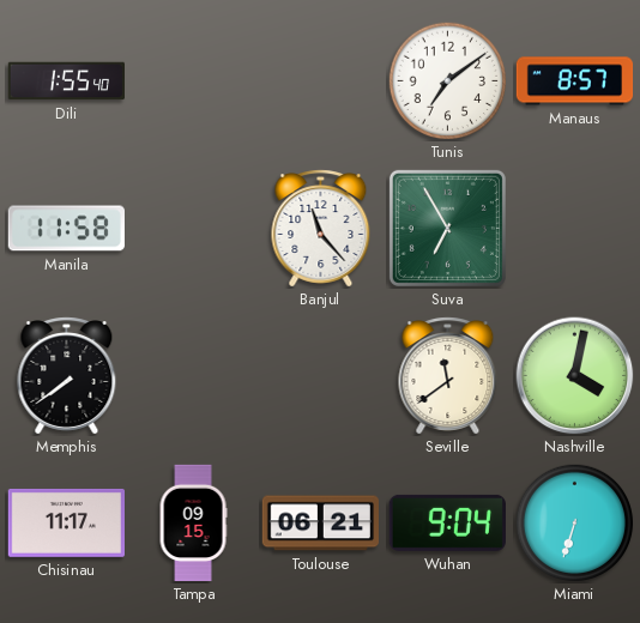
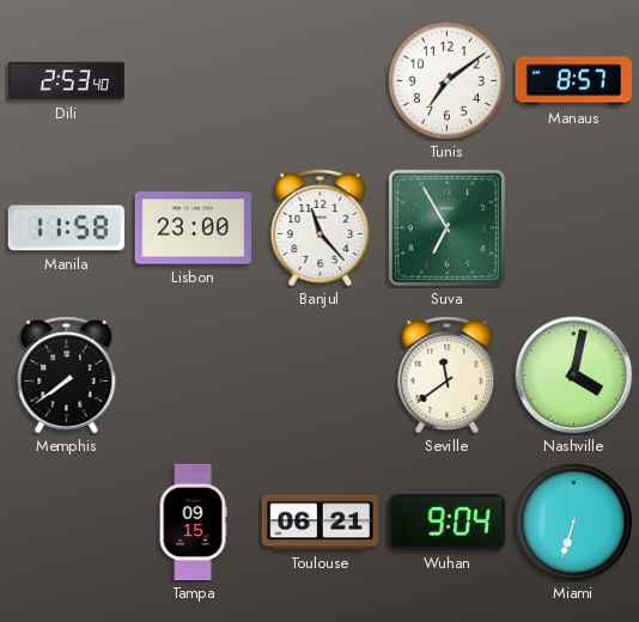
Dili: 1:55 -> 2:53
Lisbon: none -> 23:00
Chisinau: 11:17 -> none
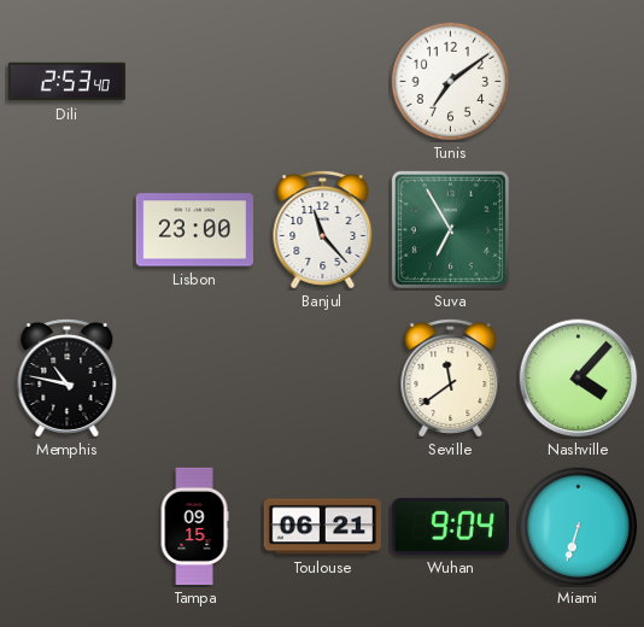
Manaus: 8:57 -> none
Manila: 11:58 -> none
Memphis: 7:39 -> 10:47
Nashville: 4:02 -> 4:07
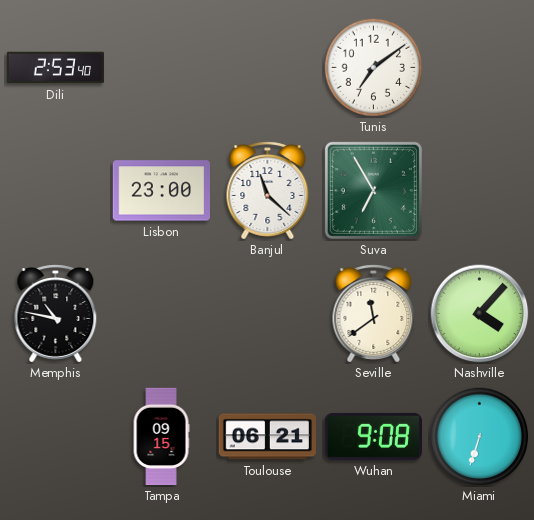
Banjul: 11:23 -> 11:22
Wuhan: 9:04 -> 9:08
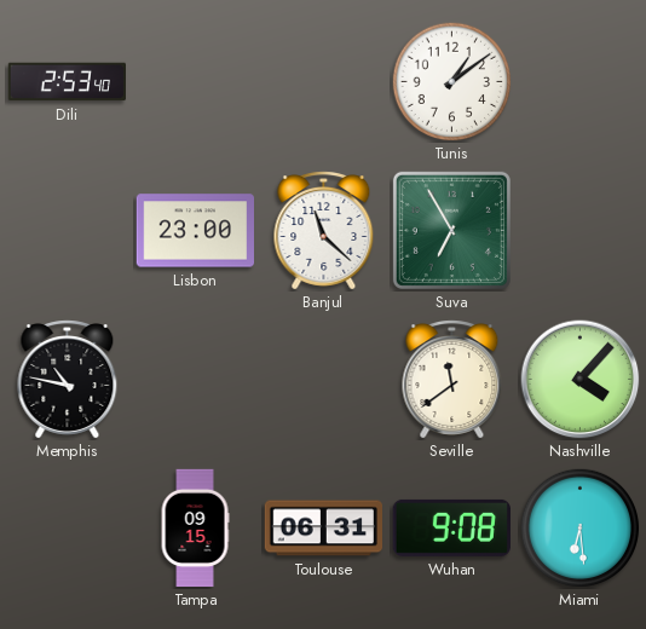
Tunis: 7:09 -> 1:09
Toulouse: 06:21 -> 06:31
Miami: 6:33 -> 6:29
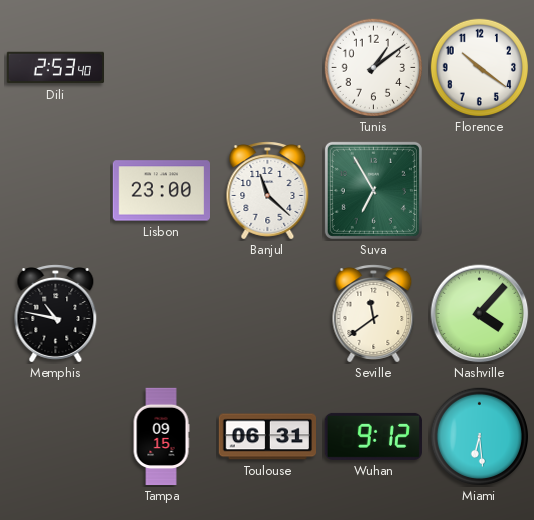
Florence: none -> 10:21
Wuhan: 9:08 -> 9:12
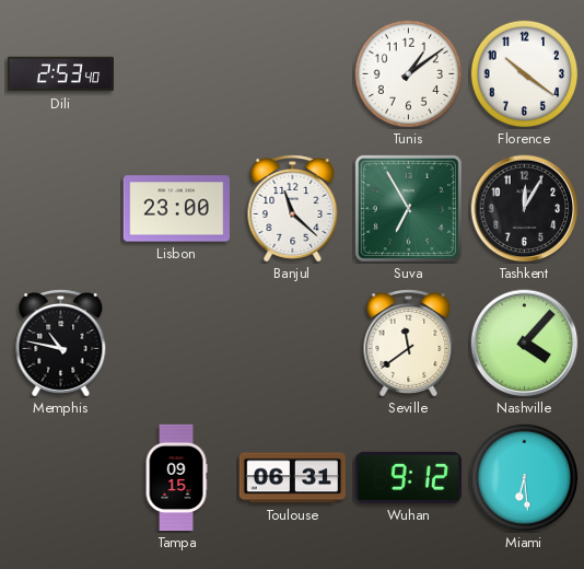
Tashkent: none -> 12:05
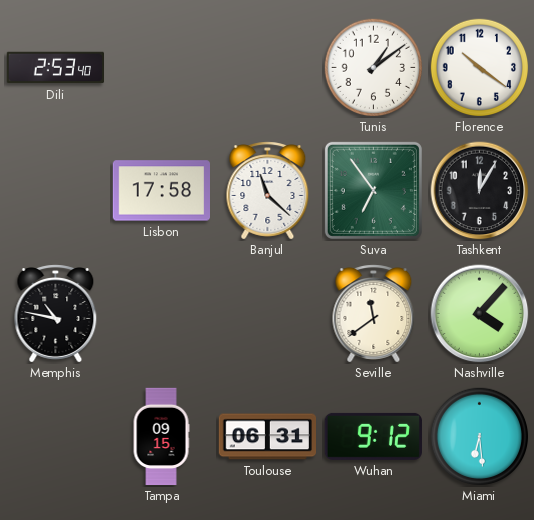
Lisbon: 23:00 -> 17:58
Suva: 6:55 -> 6:54
